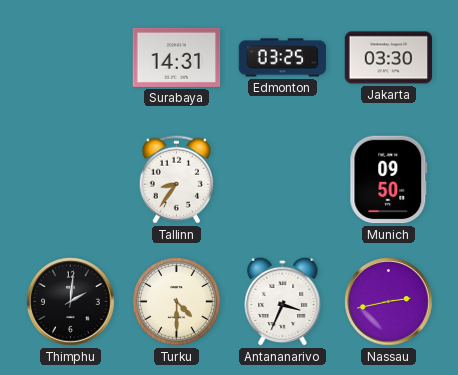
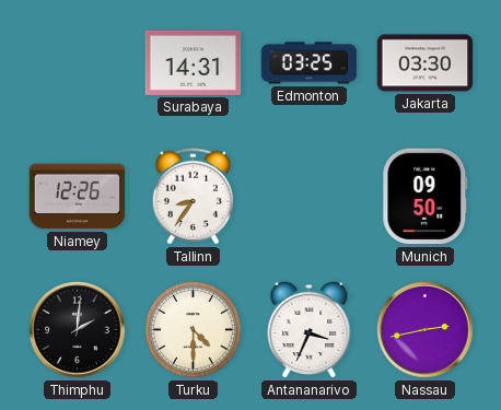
Niamey: none -> 12:26
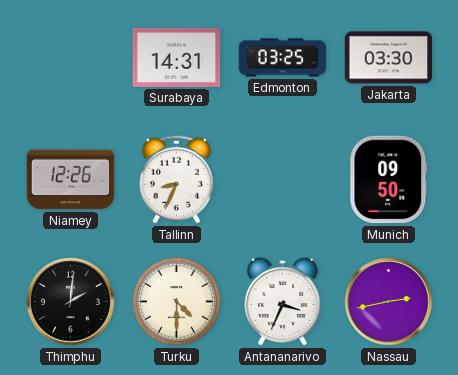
Tallinn: 8:36 -> 8:34
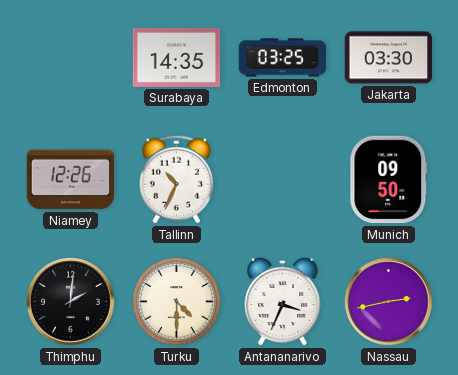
Surabaya: 14:31 -> 14:35
Tallinn: 8:34 -> 10:34
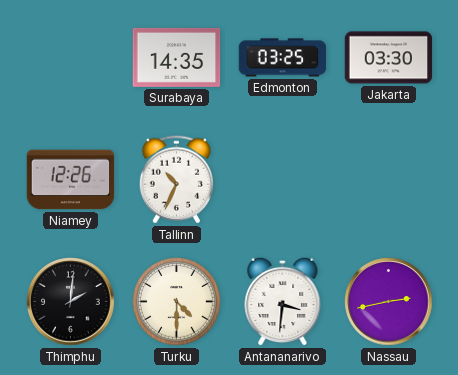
Munich: 09:50 -> none
Antananarivo: 3:34 -> 3:31
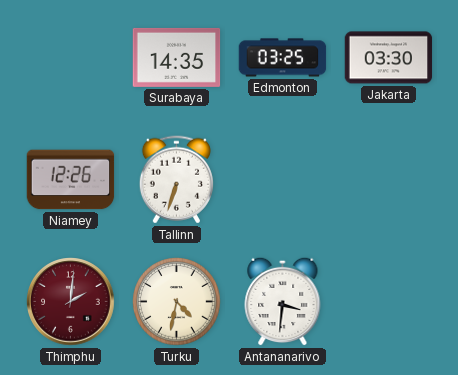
Tallinn: 10:34 -> 6:33
Thimphu dial: black -> burgundy
Turku: 4:30 -> 4:32
Nassau: 2:43 -> none
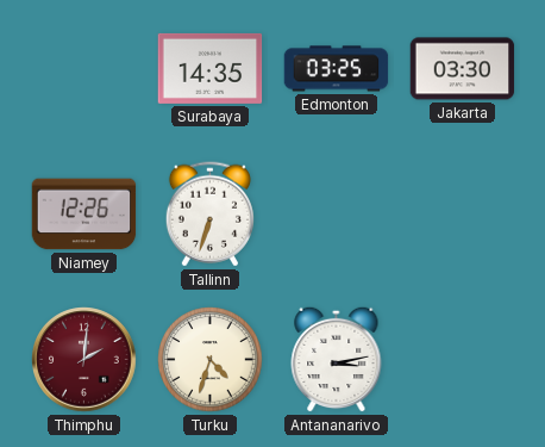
Turku: 4:32 -> 4:33
Antananarivo: 3:31 -> 3:13
